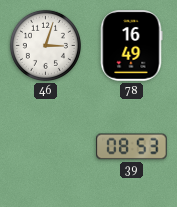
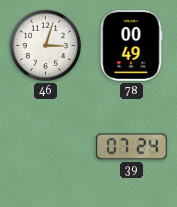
78: 16:49 -> 00:49
39: 08:53 -> 07:24
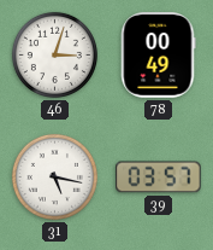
31: none -> 5:17
39: 07:24 -> 03:57
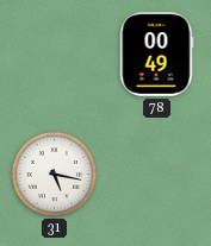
46: 3:03 -> none
39: 03:57 -> none
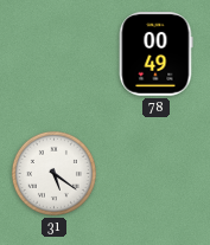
31: 5:17 -> 5:21
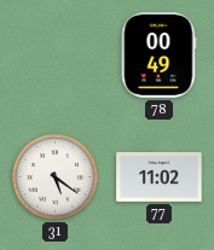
77: none -> 11:02
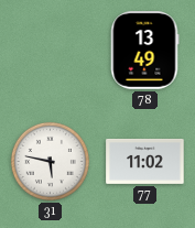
78: 00:49 -> 13:49
31: 5:21 -> 5:47
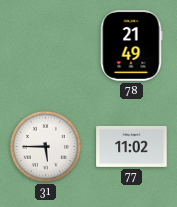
78: 13:49 -> 21:49
31: 5:47 -> 5:45
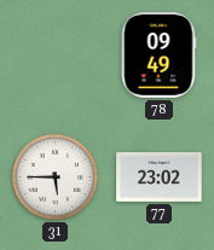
78: 21:49 -> 09:49
77: 11:02 -> 23:02
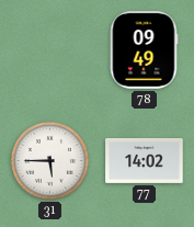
77: 23:02 -> 14:02
